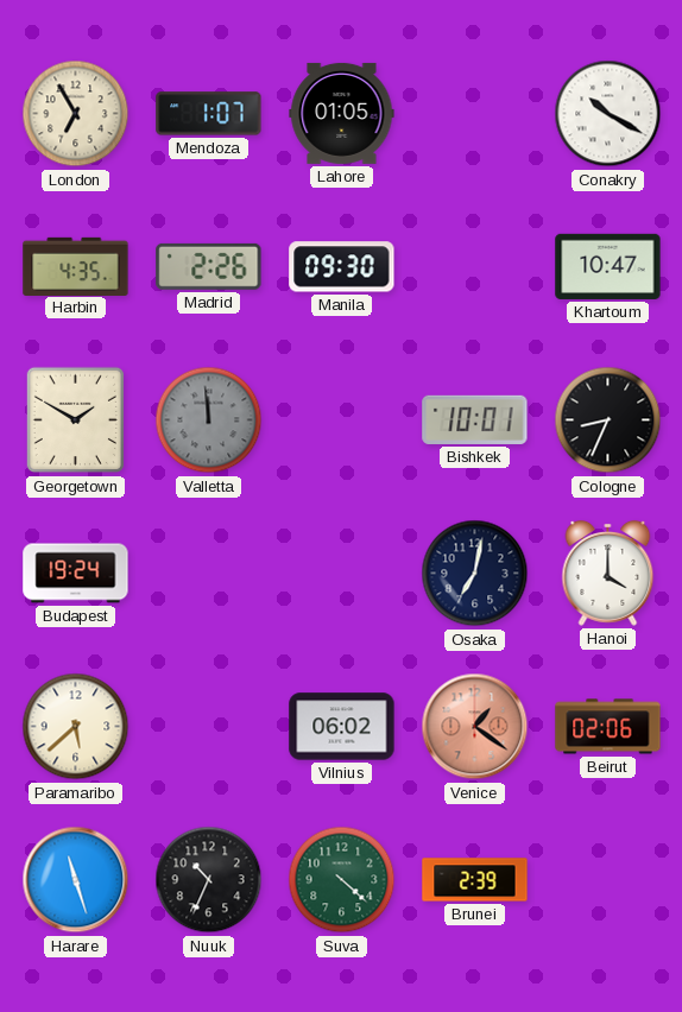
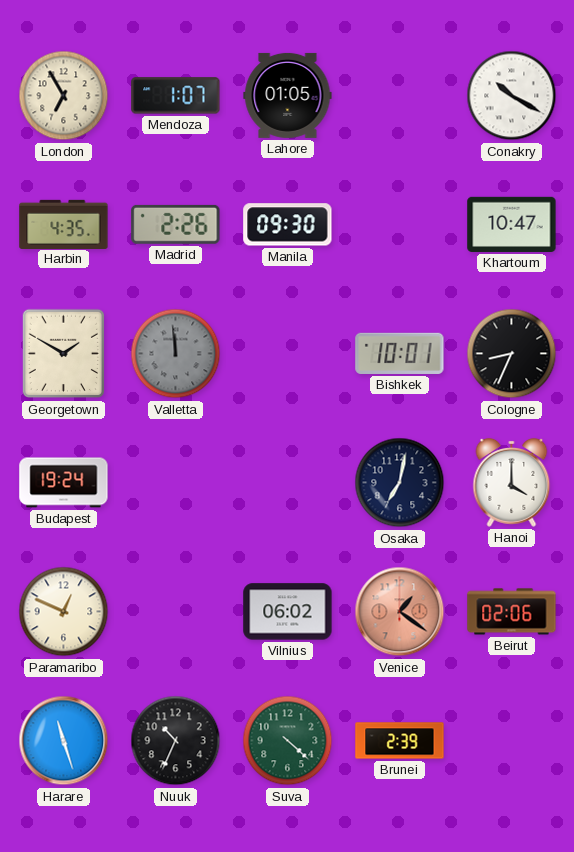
Paramaribo: 5:38 -> 12:49
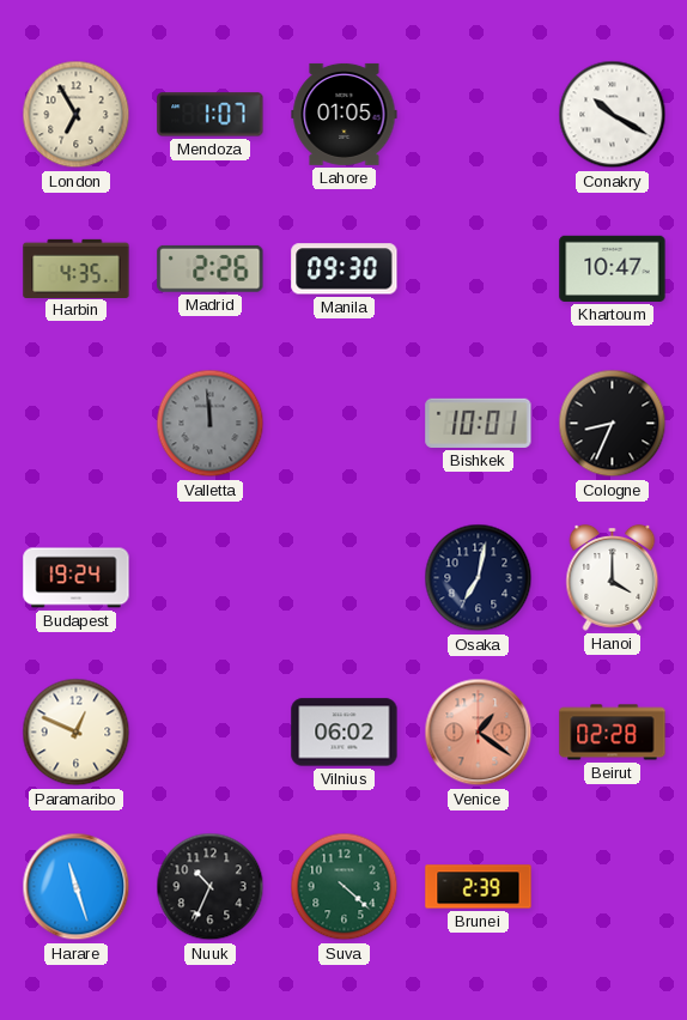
Georgetown: 1:50 -> none
Beirut: 02:06 -> 02:28
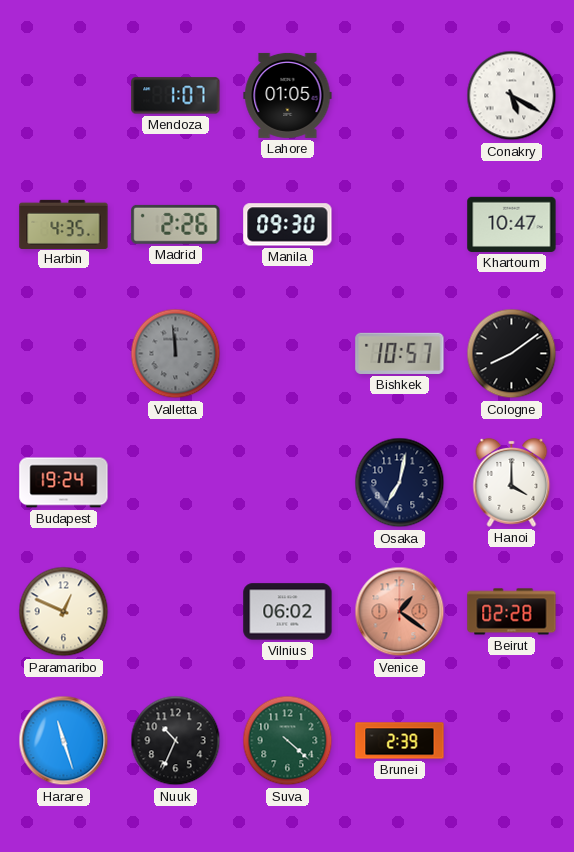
London: 6:55 -> none
Conakry: 10:20 -> 5:20
Bishkek: 10:01 -> 10:57
Cologne: 8:34 -> 8:09
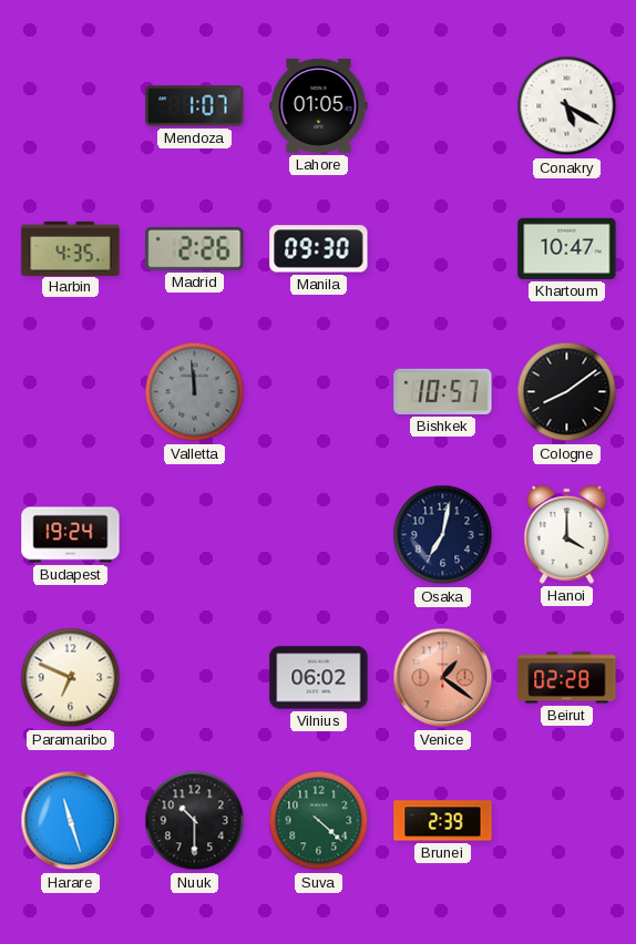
Paramaribo: 12:49 -> 6:49
Nuuk: 10:34 -> 10:30
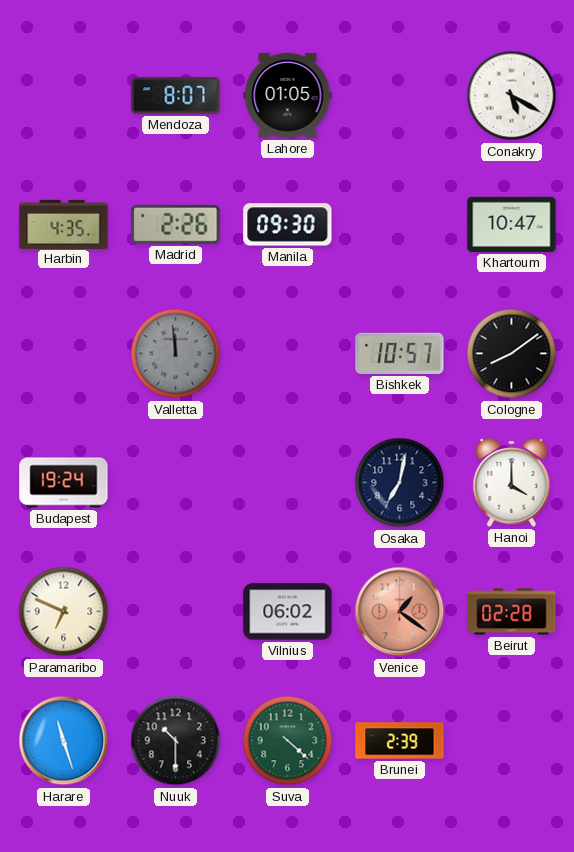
Mendoza: 1:07 -> 8:07
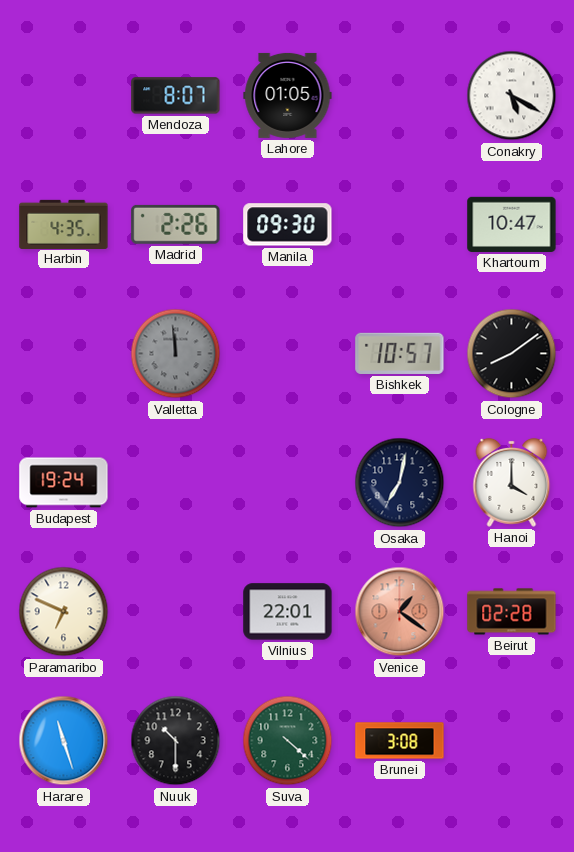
Vilnius: 06:02 -> 22:01
Brunei: 2:39 -> 3:08
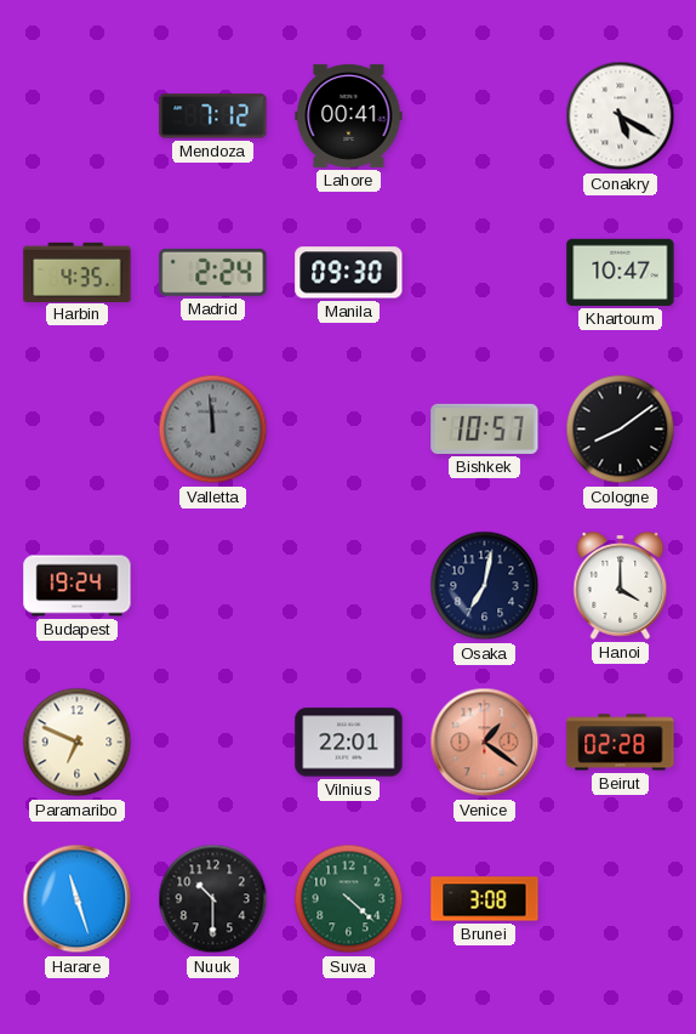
Mendoza: 8:07 -> 7:12
Lahore: 01:05 -> 00:41
Madrid: 2:26 -> 2:24
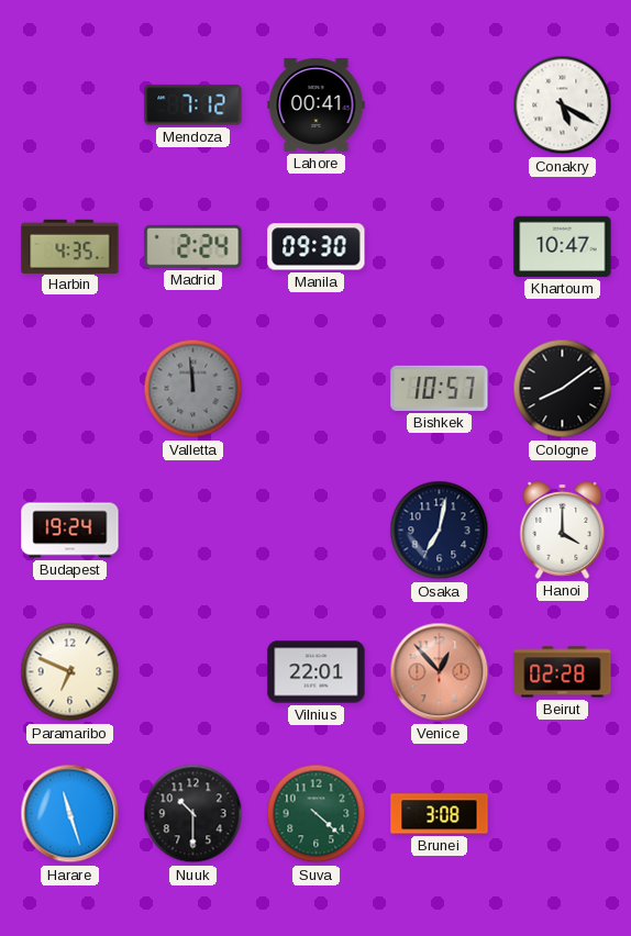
Venice: 1:21 -> 12:53
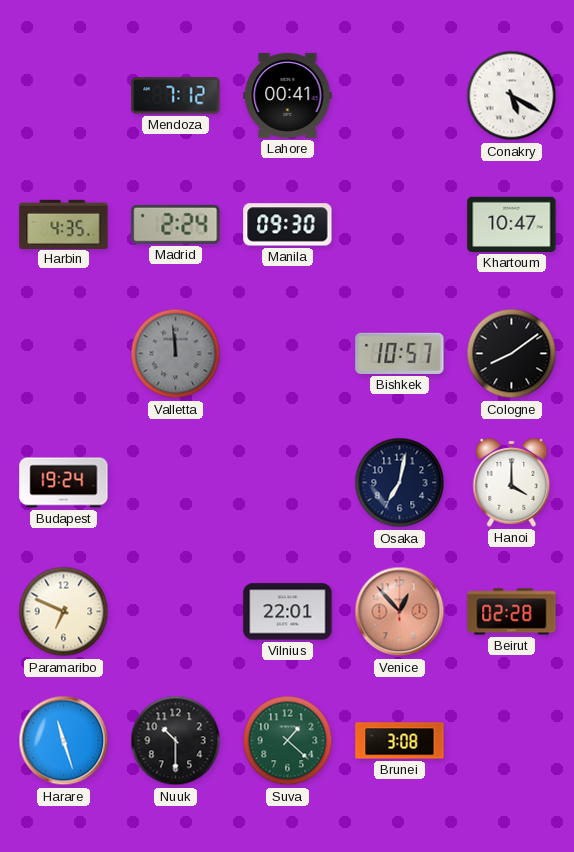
Suva: 4:22 -> 1:22
